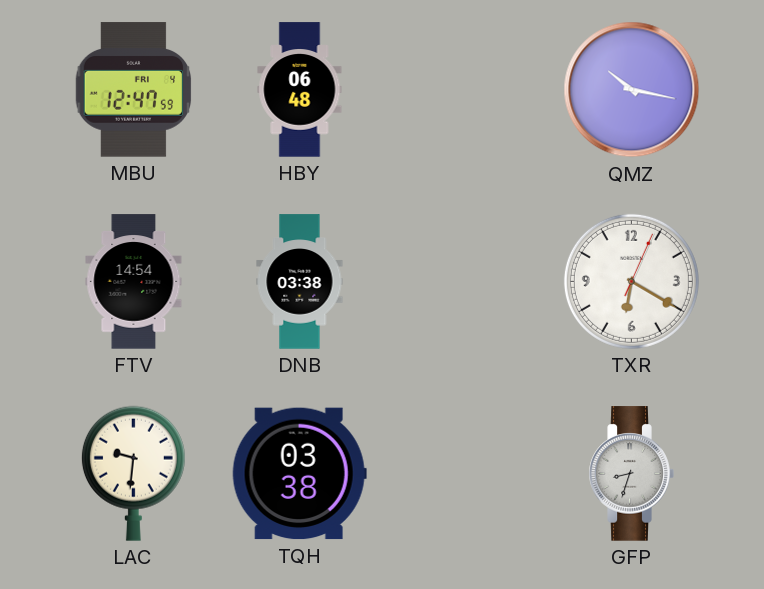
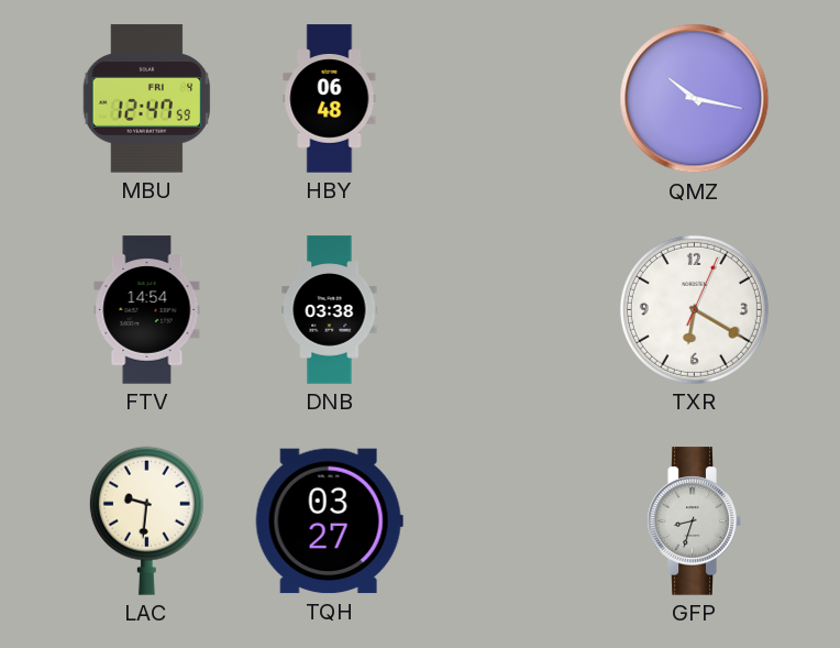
TQH: 03:38 -> 03:27
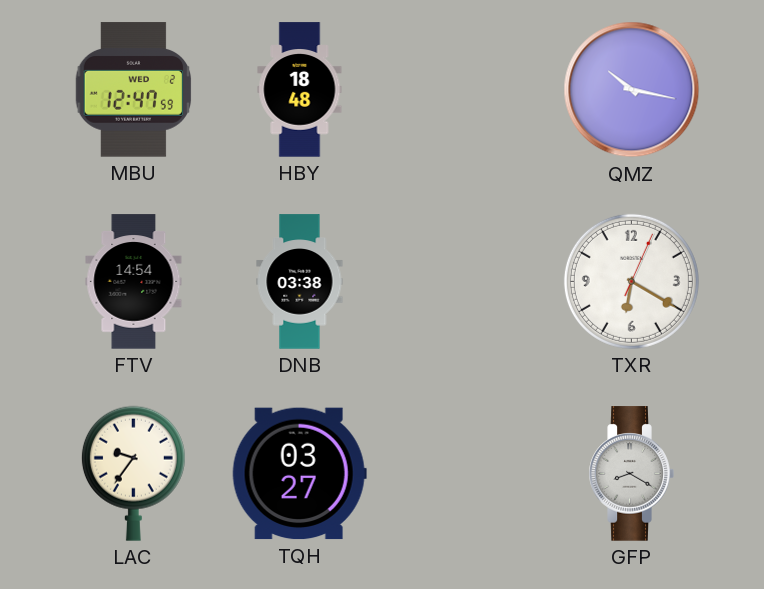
MBU date: FRI 4 -> WED 2
HBY: 06:48 -> 18:48
LAC: 9:31 -> 9:36
GFP: 8:33 -> 8:20
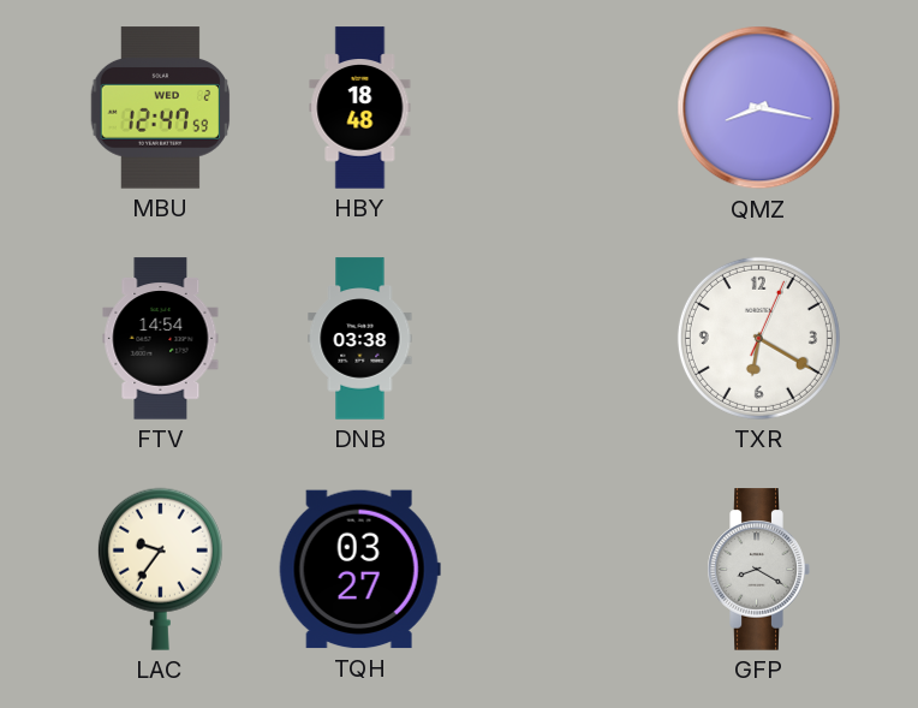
QMZ: 10:17 -> 8:17
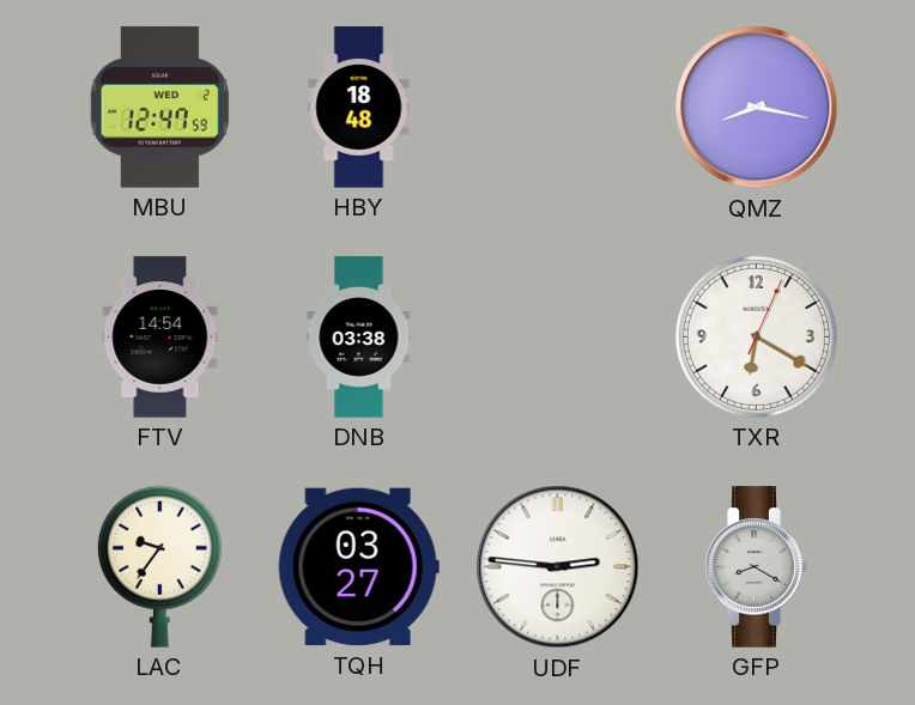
UDF: none -> 2:46
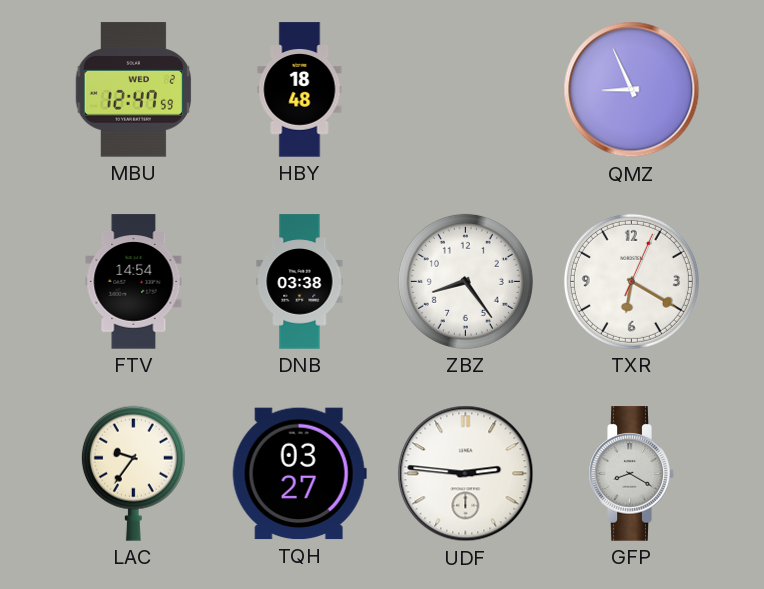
QMZ: 8:17 -> 8:56
ZBZ: none -> 8:24
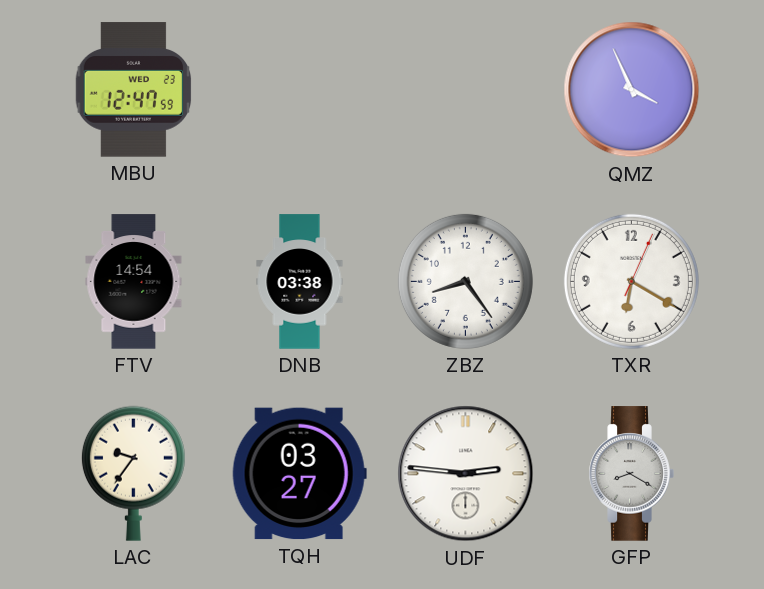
MBU date: WED 2 -> WED 23
HBY: 18:48 -> none
QMZ: 8:56 -> 3:56
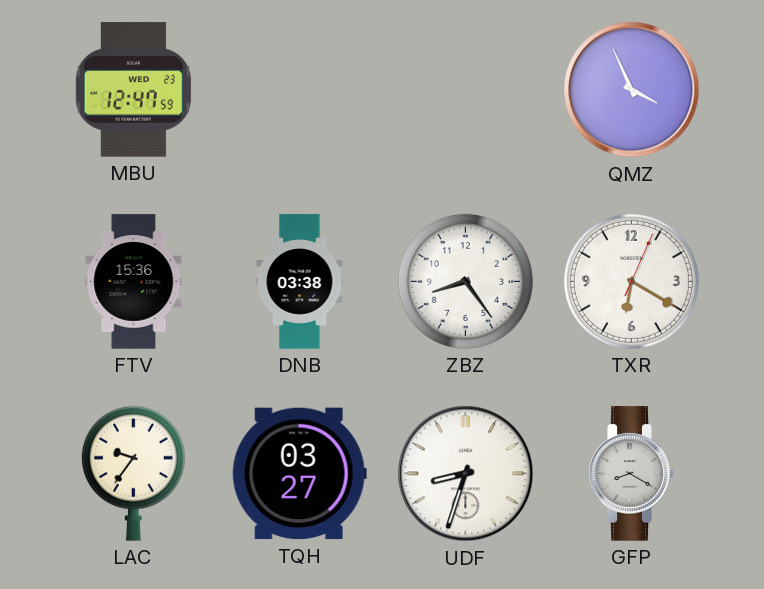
FTV: 14:54 -> 15:36
UDF: 2:46 -> 8:33
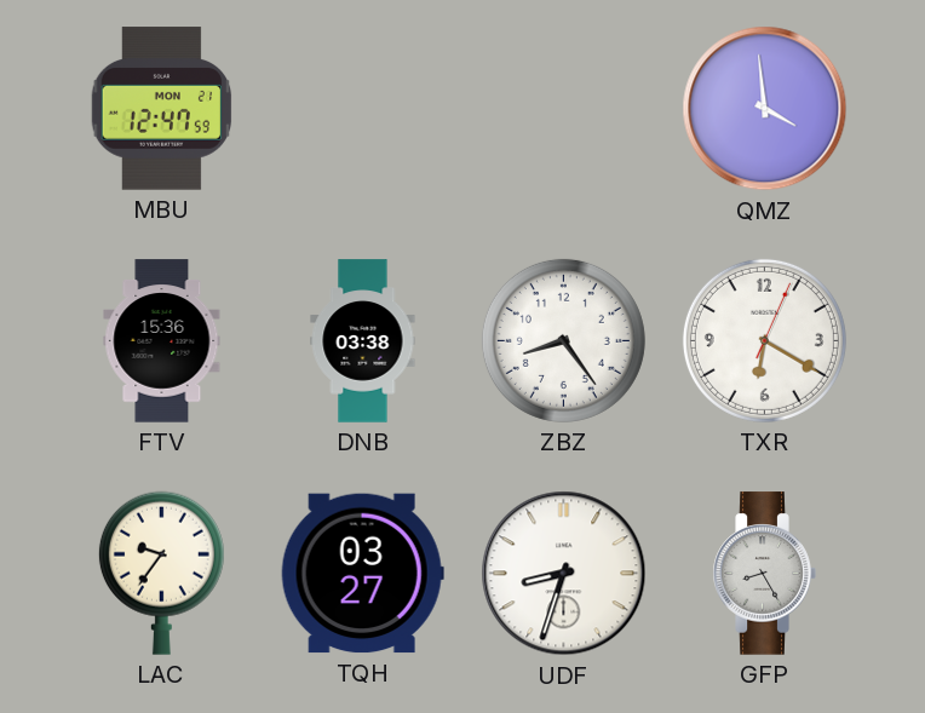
MBU date: WED 23 -> MON 21
QMZ: 3:56 -> 3:59
GFP: 8:20 -> 8:25
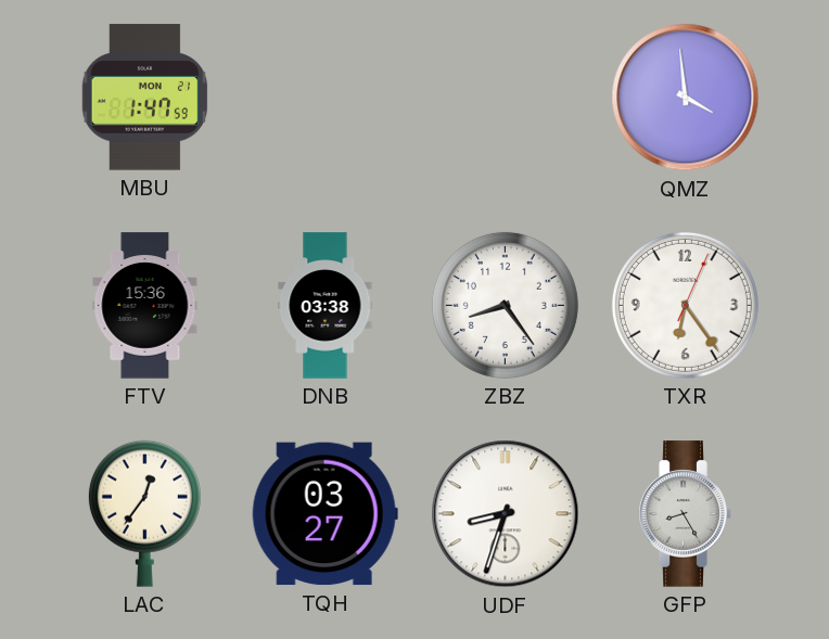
MBU: 12:47 -> 1:47
TXR: 6:20 -> 6:24
LAC: 9:36 -> 12:36
